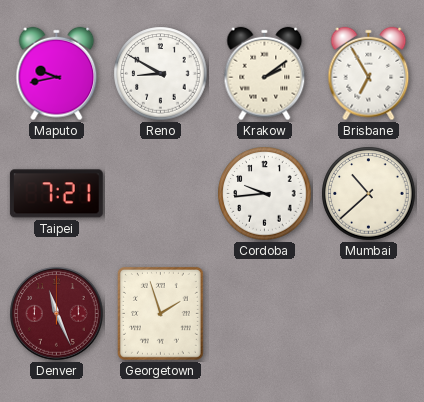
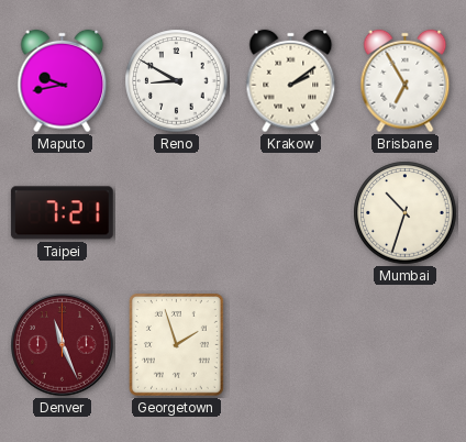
Cordoba: 9:44 -> none
Mumbai: 10:38 -> 10:33
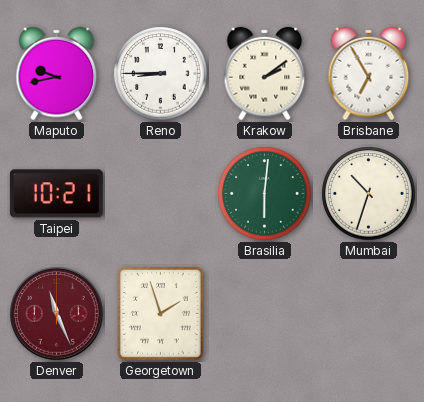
Reno: 8:50 -> 8:45
Taipei: 7:21 -> 10:21
Brasilia: none -> 6:01
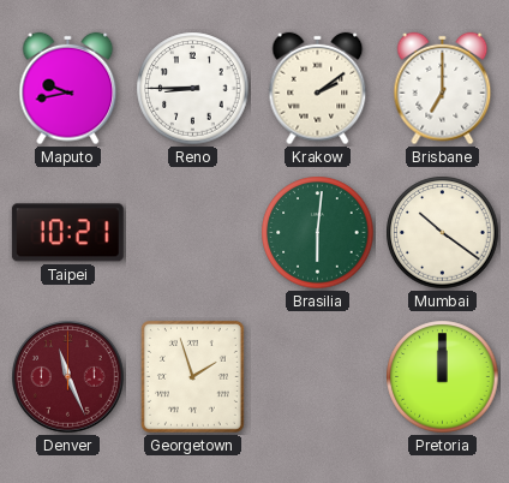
Brisbane: 6:55 -> 7:00
Mumbai: 10:33 -> 10:21
Pretoria: none -> 12:00
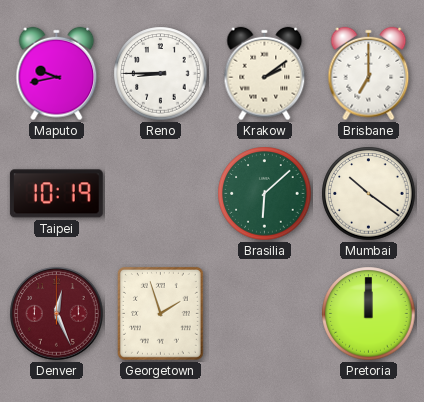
Taipei: 10:21 -> 10:19
Brasilia: 6:01 -> 6:08
Denver: 11:26 -> 12:26
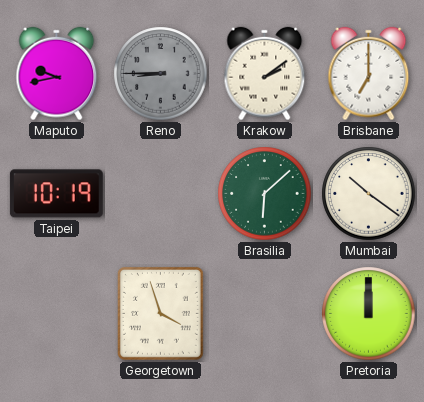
Reno dial: white -> grey
Denver: 12:26 -> none
Georgetown: 1:57 -> 3:57
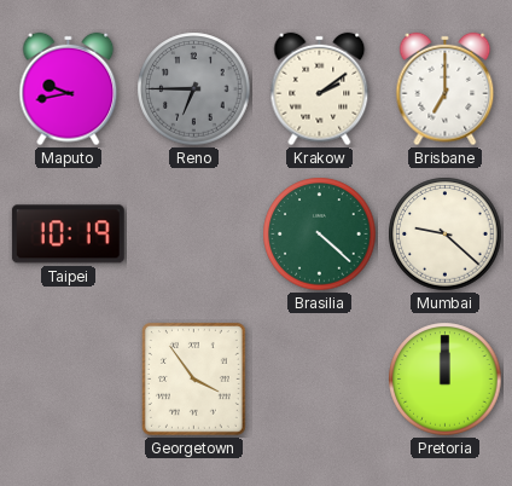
Reno: 8:45 -> 6:45
Brasilia: 6:08 -> 4:22
Mumbai: 10:21 -> 9:22
Georgetown: 3:57 -> 3:54
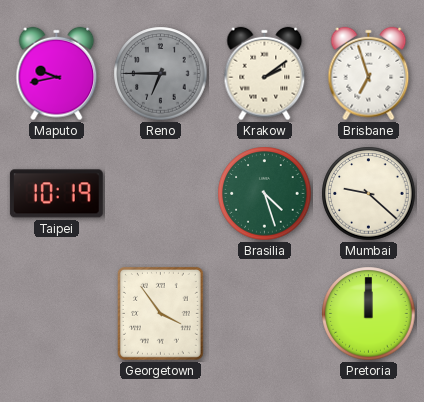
Brisbane: 7:00 -> 6:57
Brasilia: 4:22 -> 4:27
